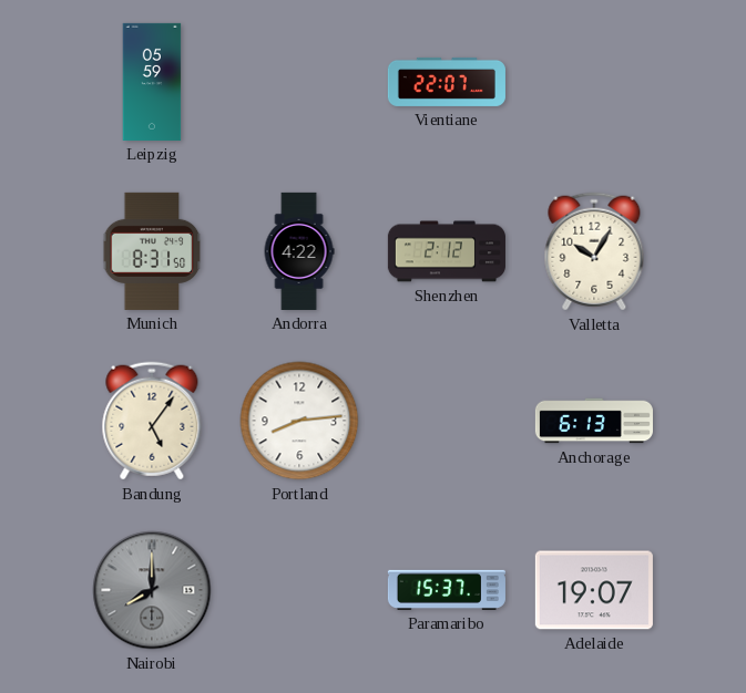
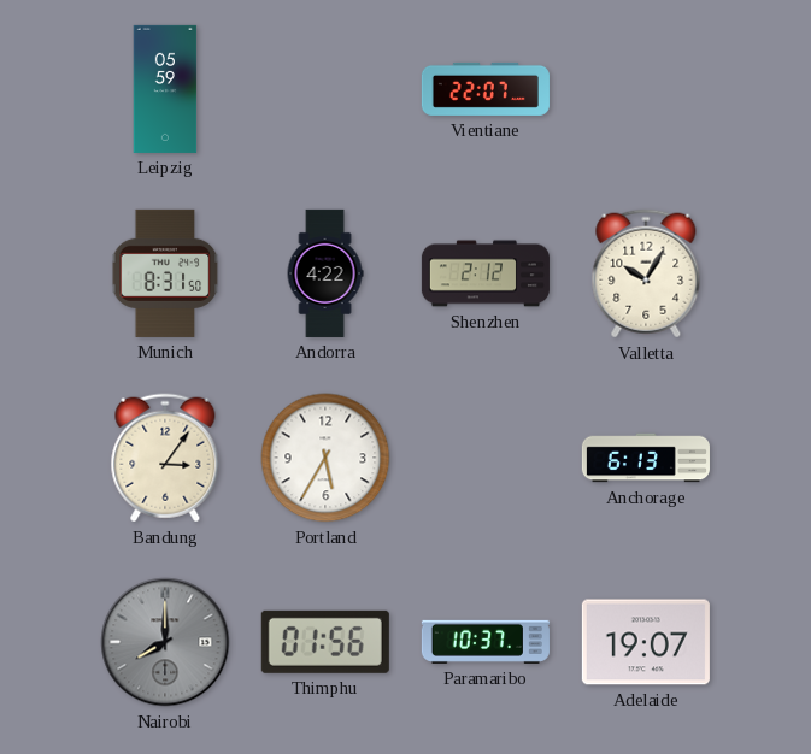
Bandung: 5:06 -> 3:06
Portland: 8:14 -> 5:35
Thimphu: none -> 01:56
Paramaribo: 15:37 -> 10:37
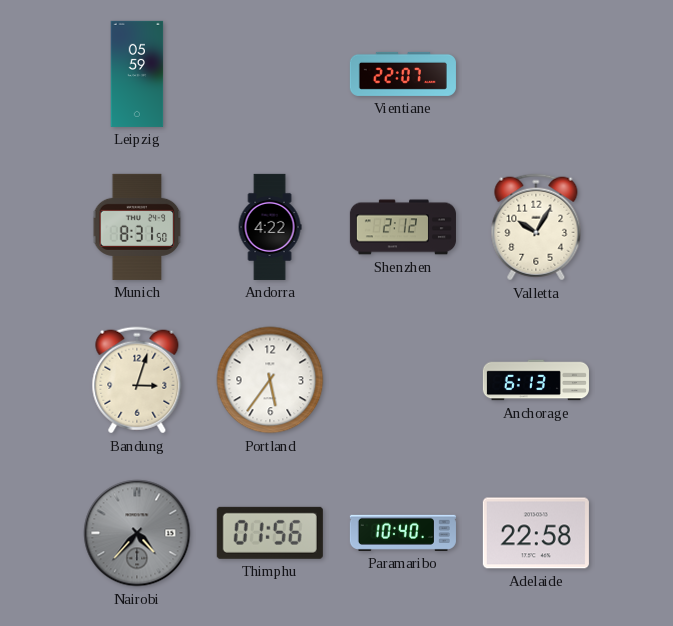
Bandung: 3:06 -> 3:03
Portland: 5:35 -> 5:36
Nairobi: 8:00 -> 4:37
Paramaribo: 10:37 -> 10:40
Adelaide: 19:07 -> 22:58
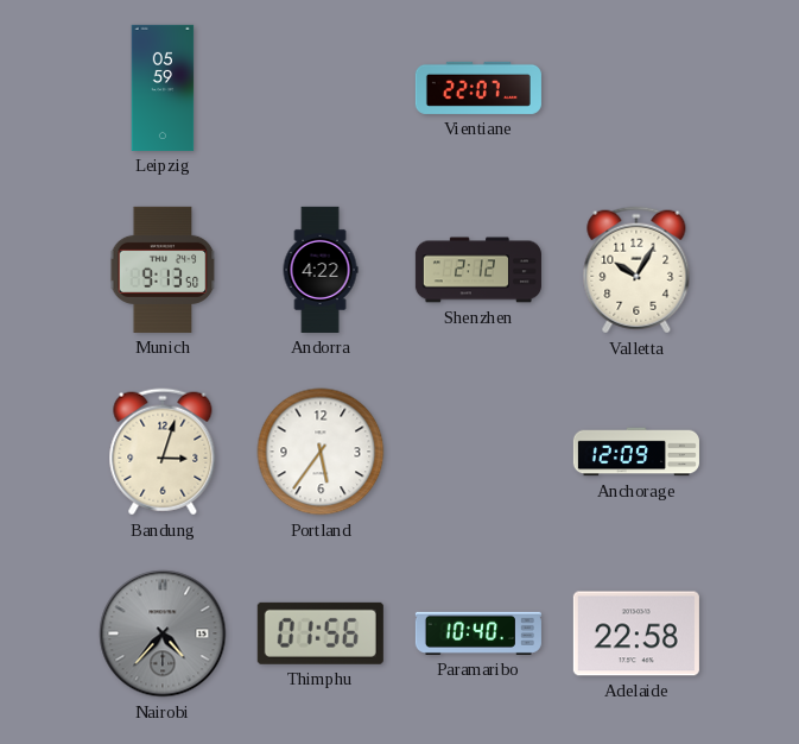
Munich: 8:31 -> 9:13
Anchorage: 6:13 -> 12:09
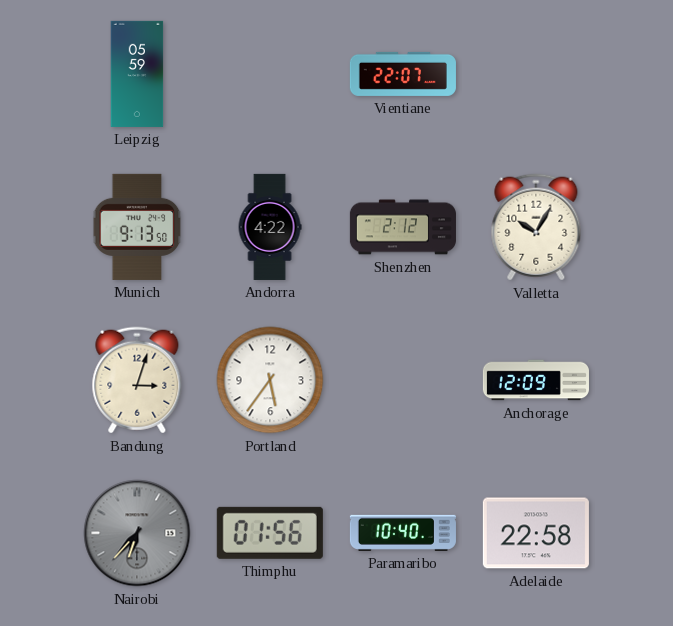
Nairobi: 4:37 -> 6:37
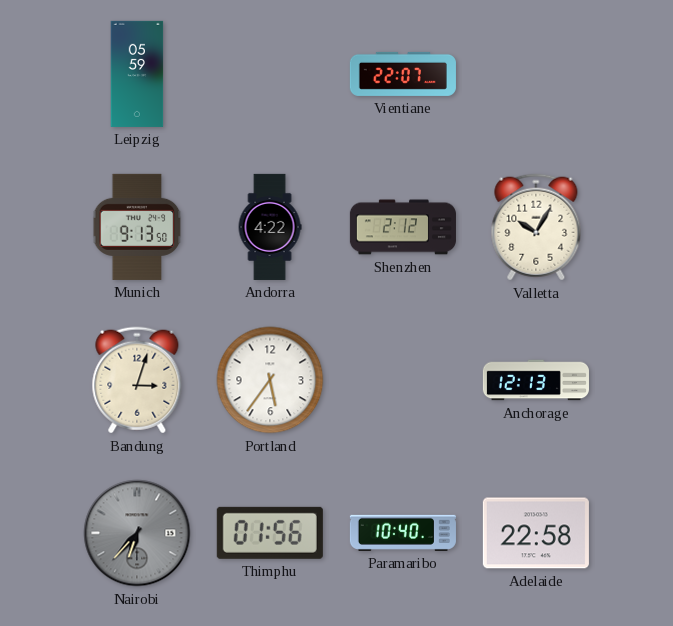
Anchorage: 12:09 -> 12:13
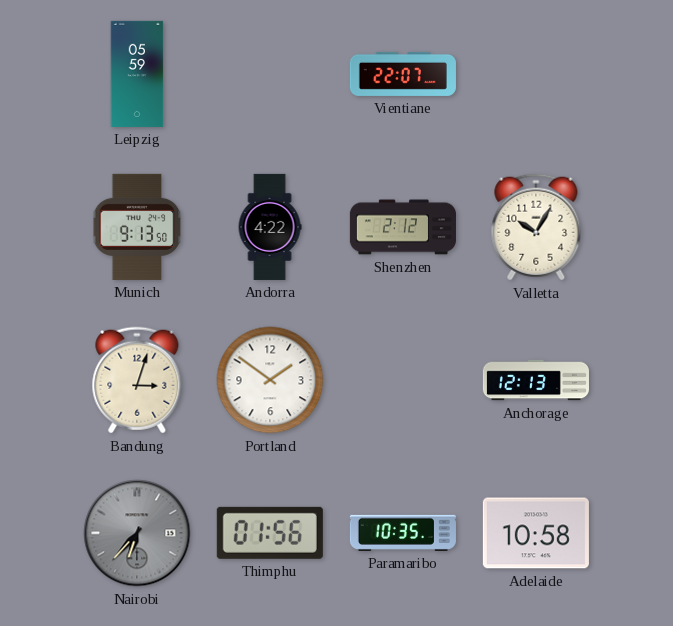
Portland: 5:36 -> 1:51
Paramaribo: 10:40 -> 10:35
Adelaide: 22:58 -> 10:58
